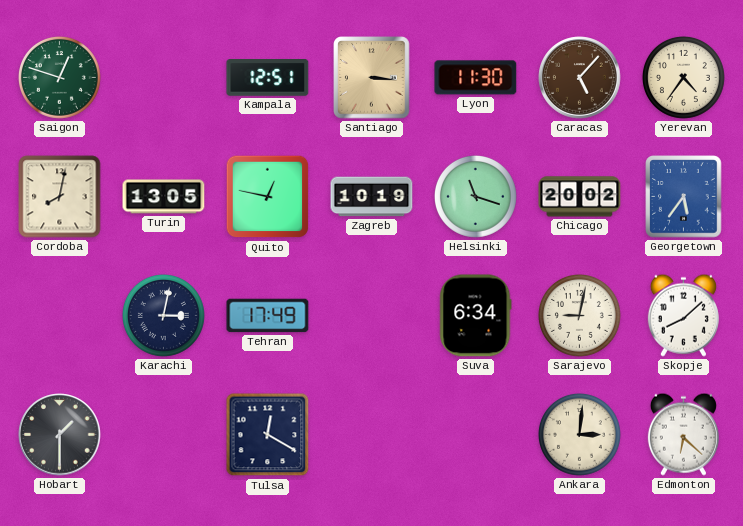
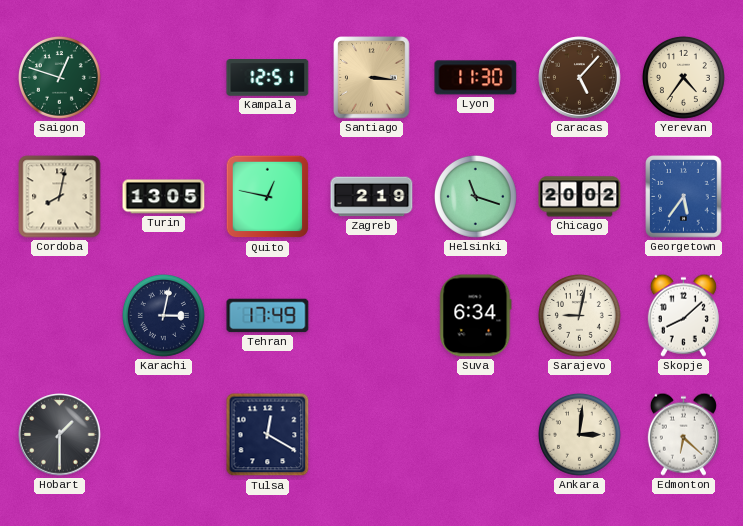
Zagreb: 10:19 -> 2:19
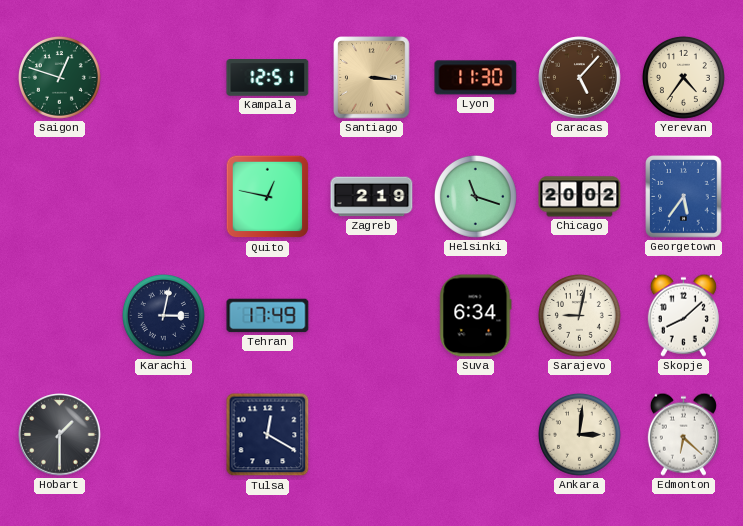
Cordoba: 8:02 -> none
Turin: 13:05 -> none
